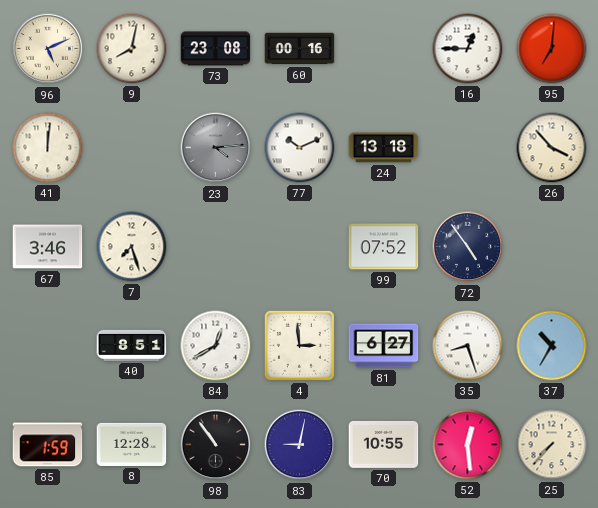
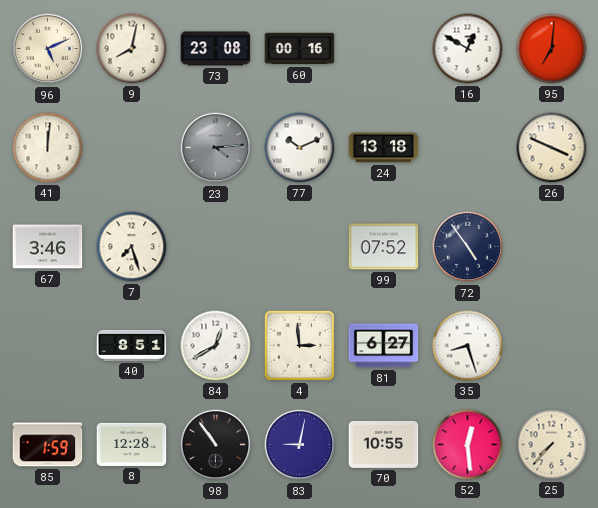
16: 12:45 -> 12:50
26: 3:53 -> 3:49
37: 10:35 -> none
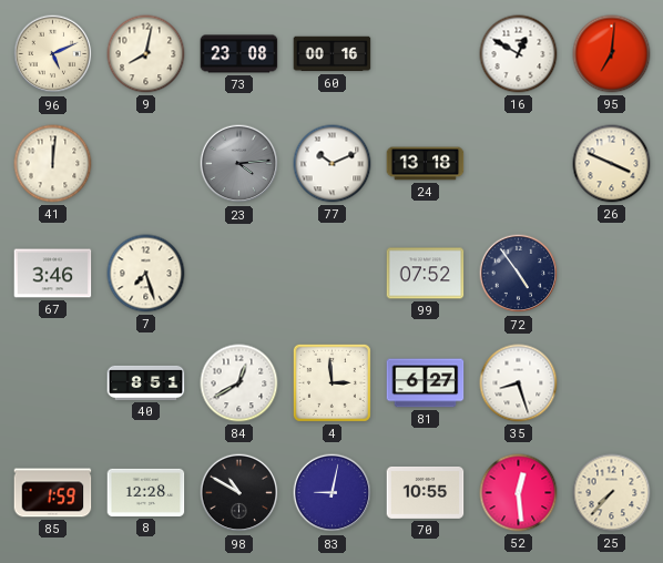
98: 10:54 -> 10:50
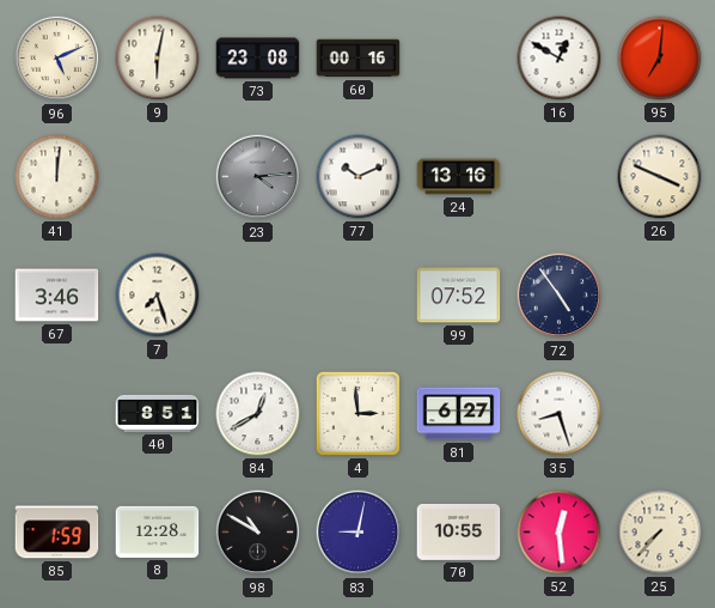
9: 8:02 -> 6:02
24: 13:18 -> 13:16
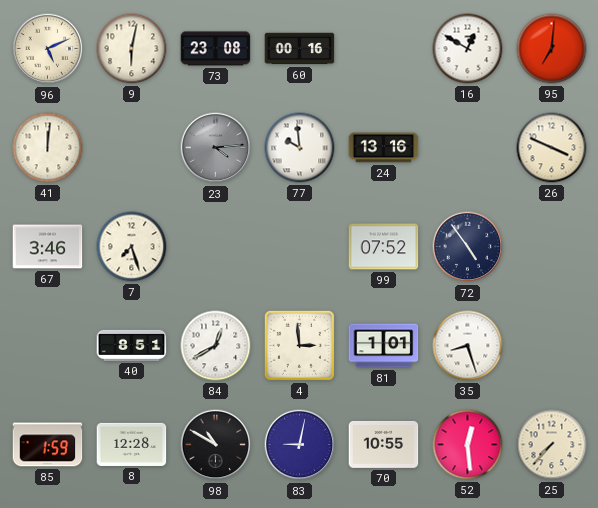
77: 10:11 -> 9:59
81: 6:27 -> 1:01
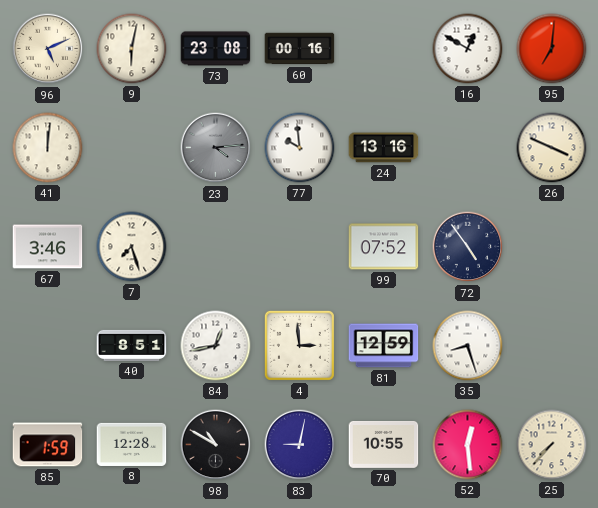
84: 12:40 -> 12:43
81: 1:01 -> 12:59
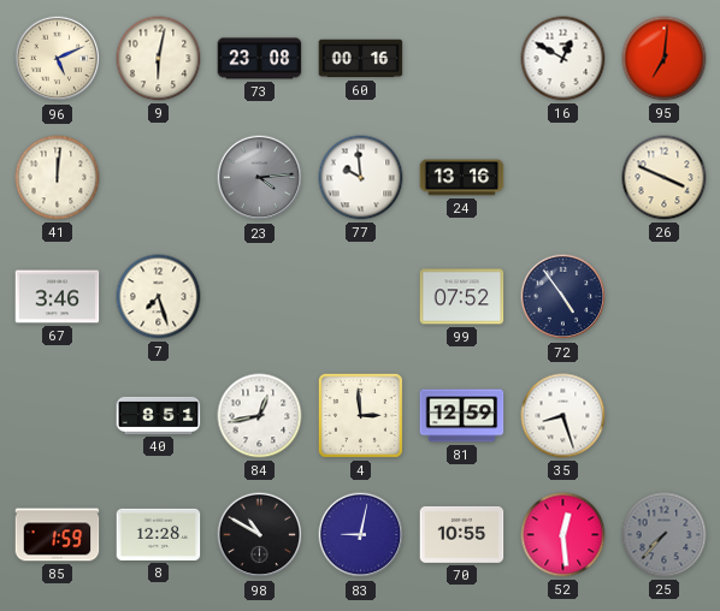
25 dial: cream -> grey
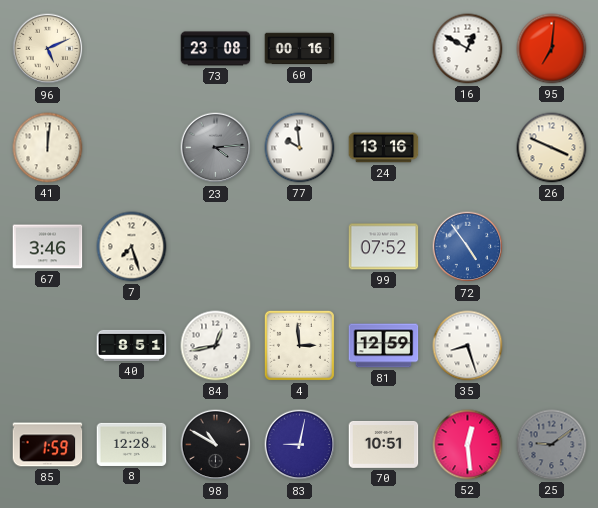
9: 6:02 -> none
72 dial: navy -> blue
70: 10:55 -> 10:51
25: 7:37 -> 9:09
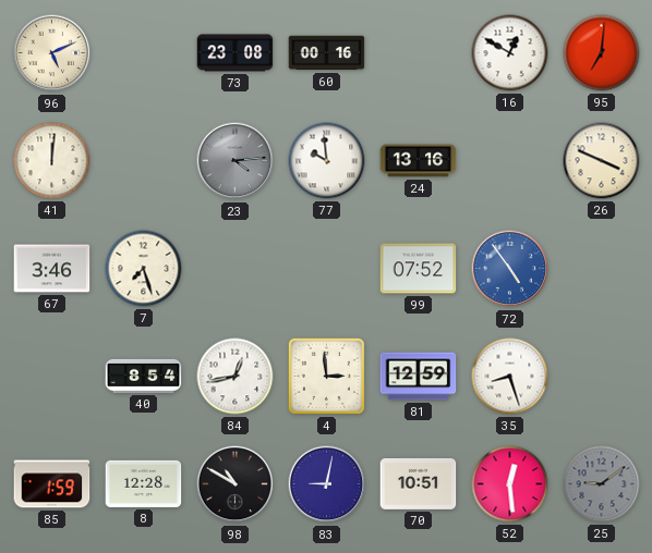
40: 8:51 -> 8:54
